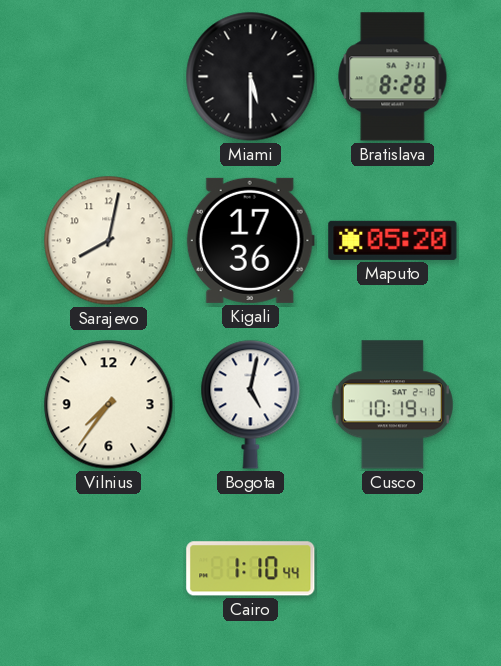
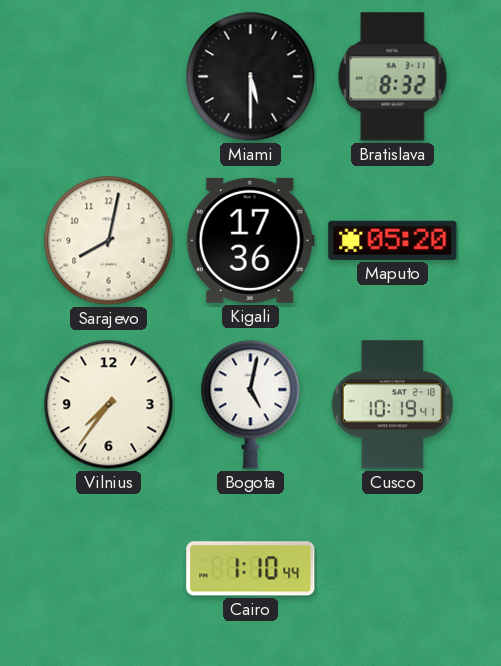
Bratislava: 8:28 -> 8:32
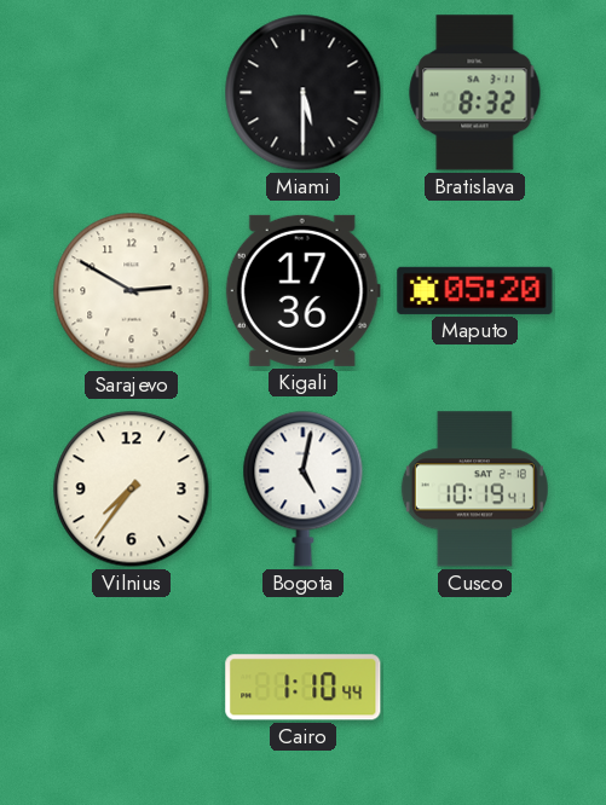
Sarajevo: 8:02 -> 2:50
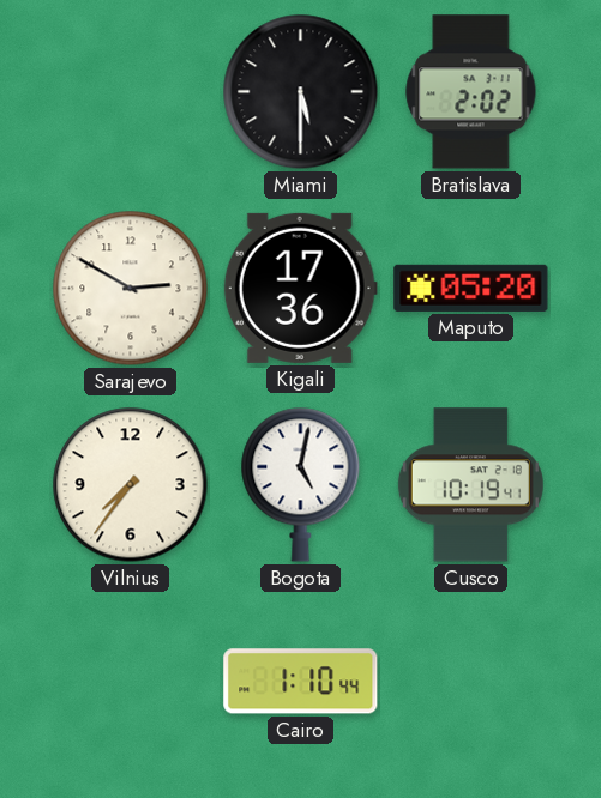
Bratislava: 8:32 -> 2:02
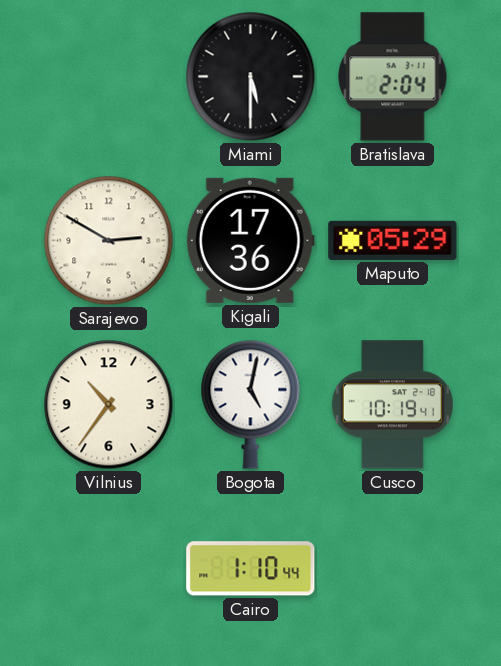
Bratislava: 2:02 -> 2:04
Maputo: 05:20 -> 05:29
Vilnius: 7:36 -> 10:36
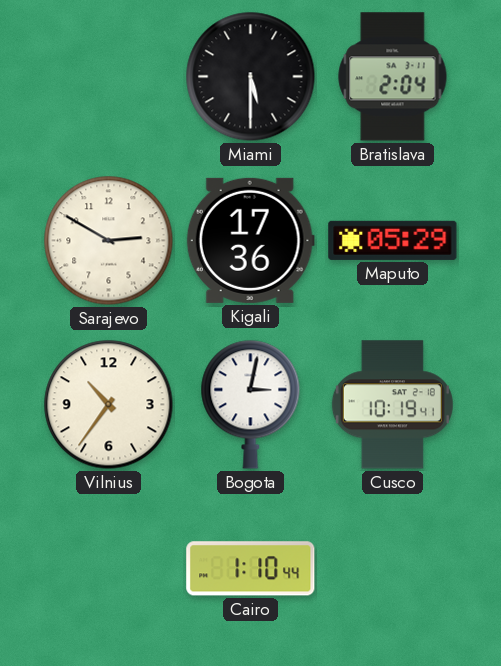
Bogota: 5:02 -> 3:02
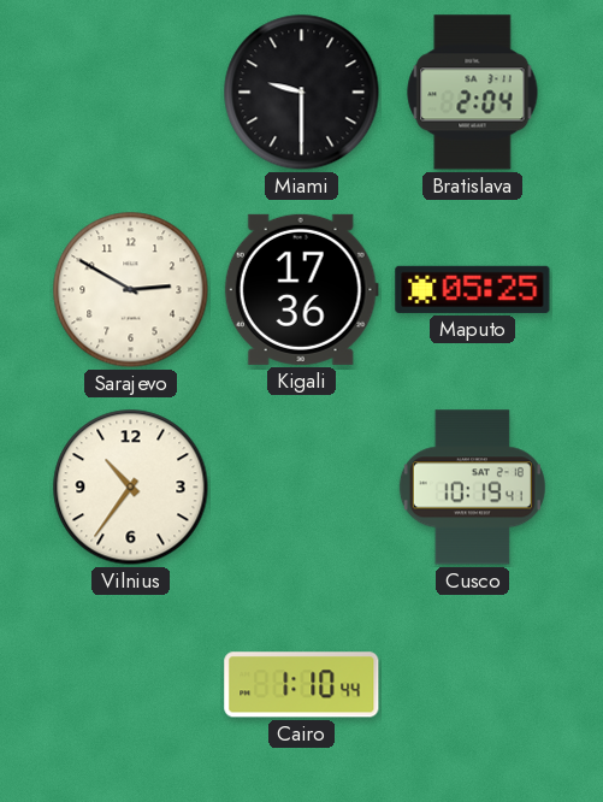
Miami: 5:30 -> 9:30
Maputo: 05:29 -> 05:25
Bogota: 3:02 -> none
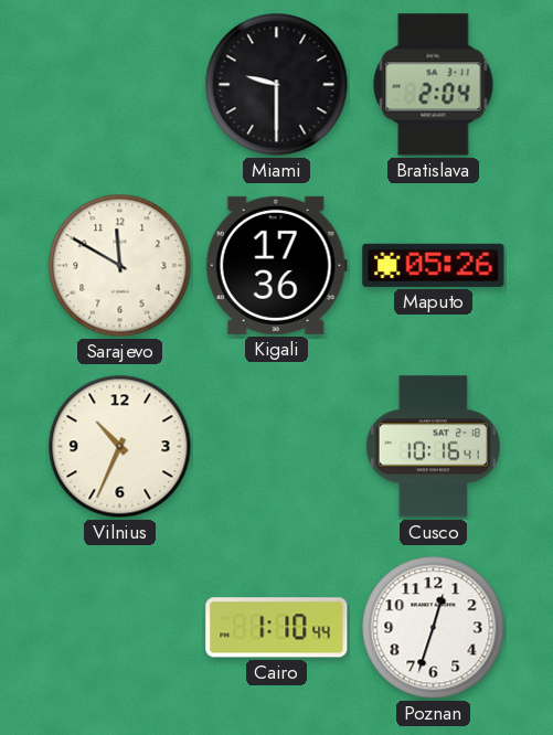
Sarajevo: 2:50 -> 11:50
Maputo: 05:25 -> 05:26
Vilnius: 10:36 -> 10:34
Cusco: 10:19 -> 10:16
Poznan: none -> 12:33
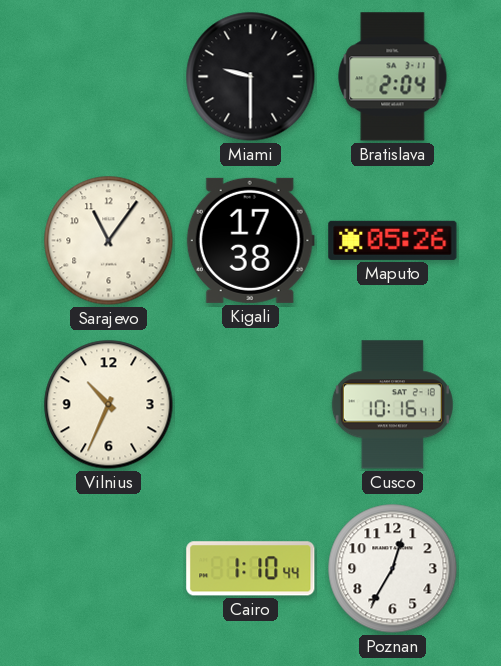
Sarajevo: 11:50 -> 11:06
Kigali: 17:36 -> 17:38
Poznan: 12:33 -> 12:35
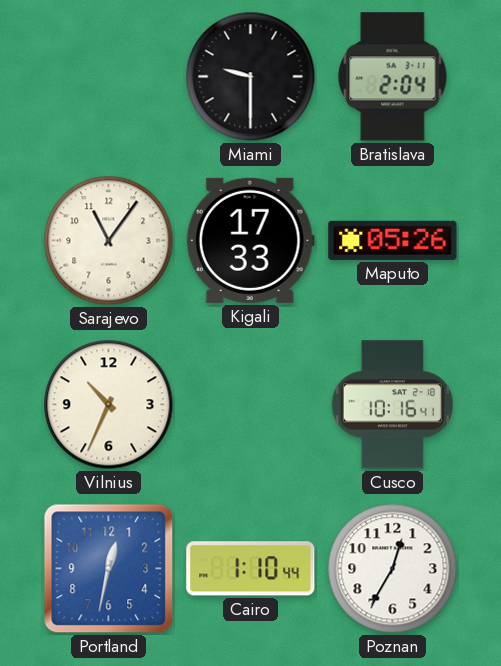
Kigali: 17:38 -> 17:33
Portland: none -> 12:32
